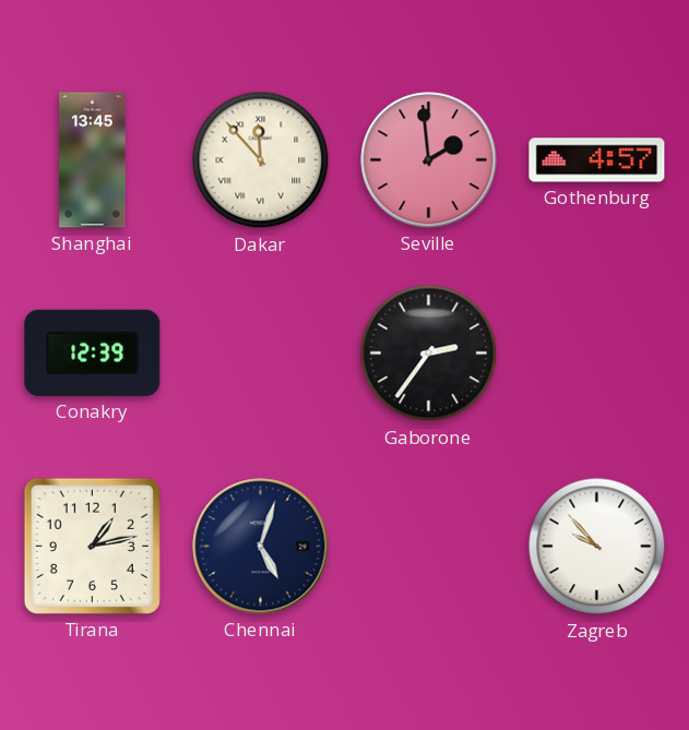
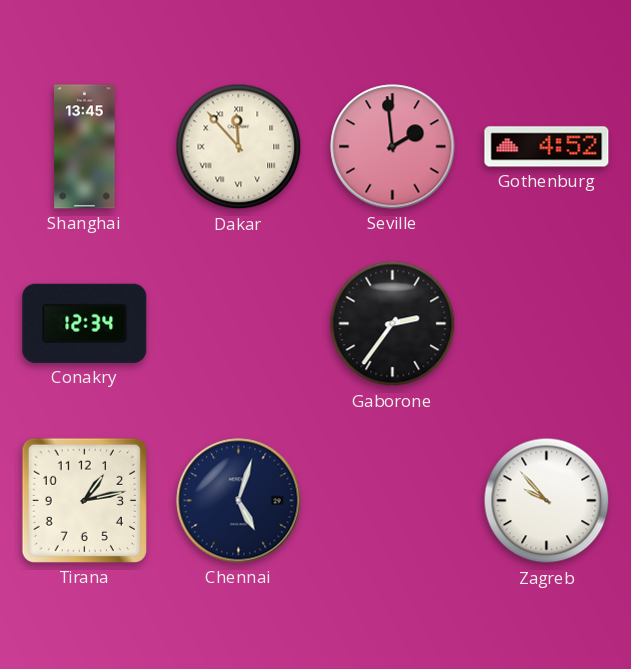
Gothenburg: 4:57 -> 4:52
Conakry: 12:39 -> 12:34
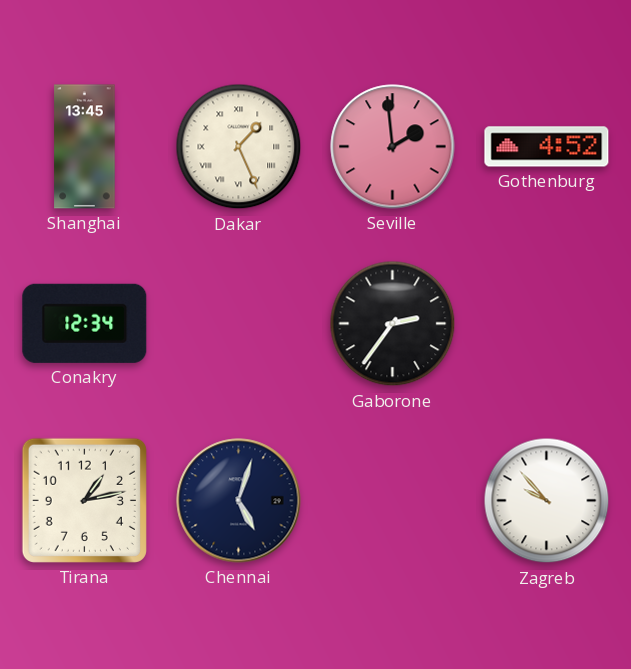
Dakar: 11:53 -> 1:26
